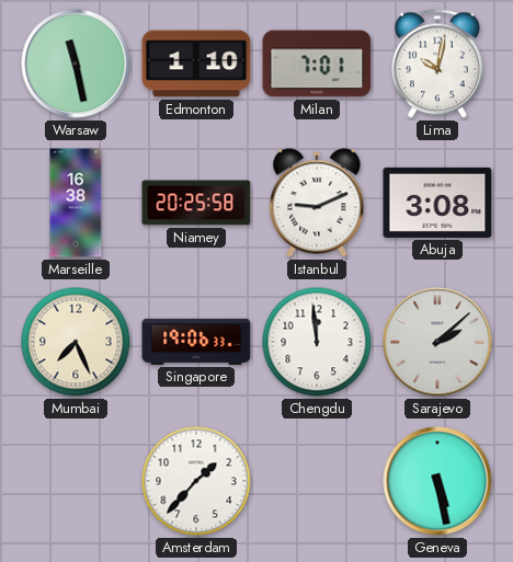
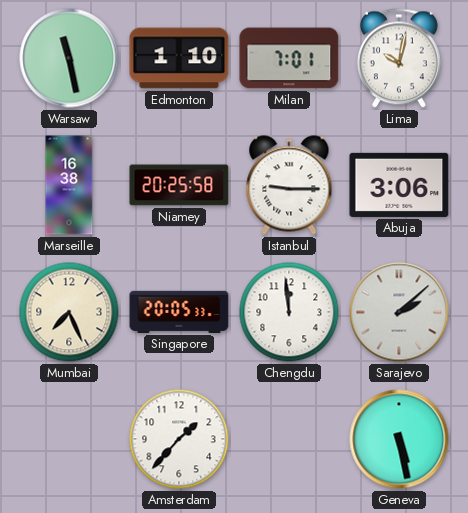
Istanbul: 9:11 -> 9:15
Abuja: 3:08 -> 3:06
Singapore: 19:06 -> 20:05
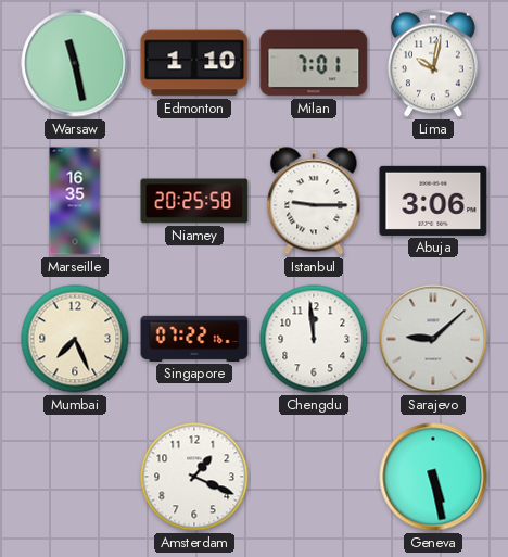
Marseille: 16:38 -> 16:35
Singapore: 20:05 -> 07:22
Sarajevo: 2:08 -> 9:08
Amsterdam: 1:37 -> 1:19
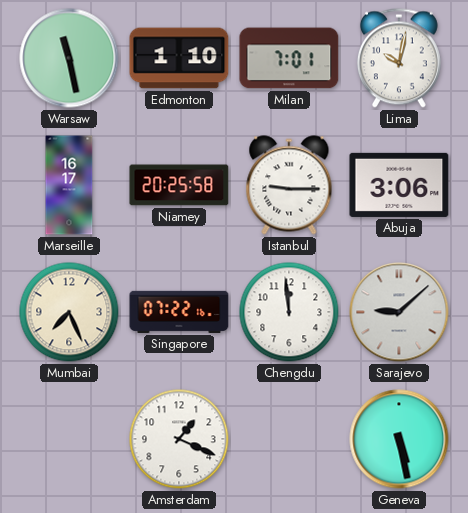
Marseille: 16:35 -> 16:17
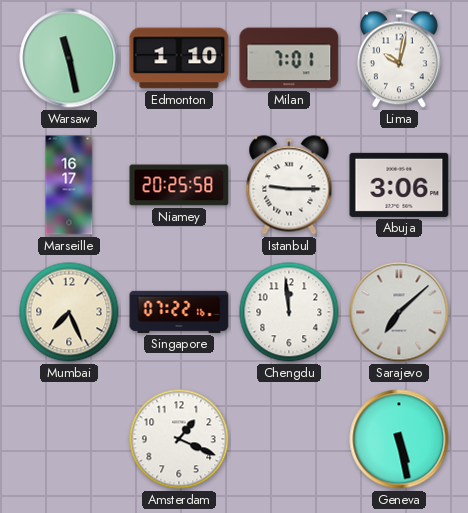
Sarajevo: 9:08 -> 7:08
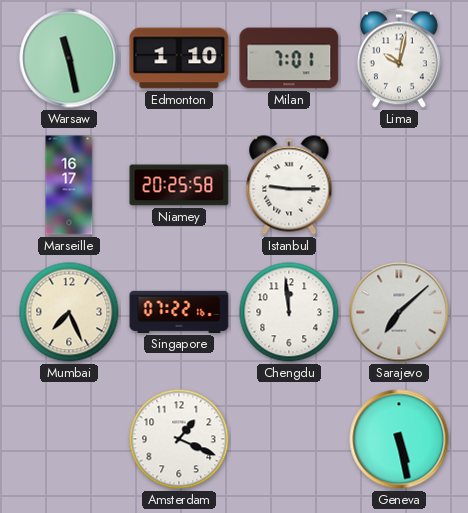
Abuja: 3:06 -> none
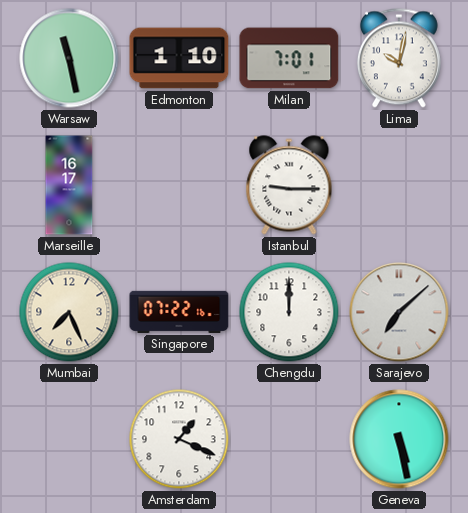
Niamey: 20:25 -> none
Chengdu: 11:59 -> 12:00
